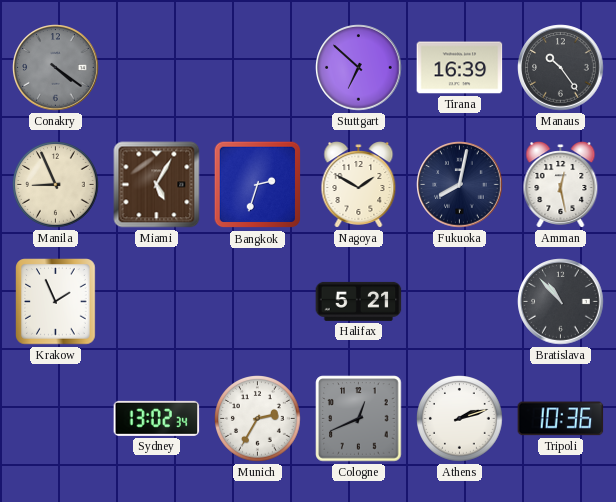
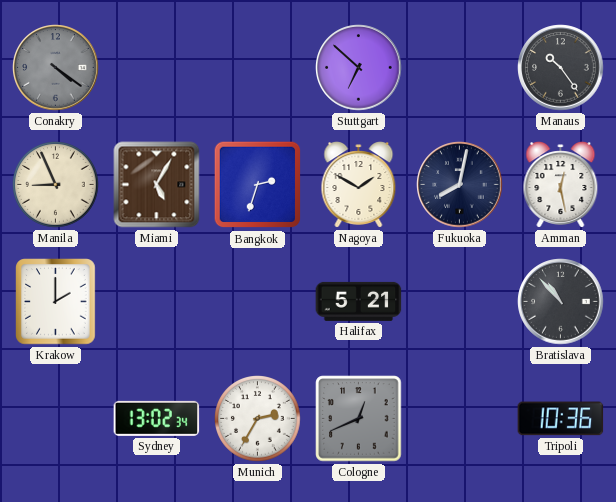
Tirana: 16:39 -> none
Krakow: 1:56 -> 2:00
Athens: 2:12 -> none
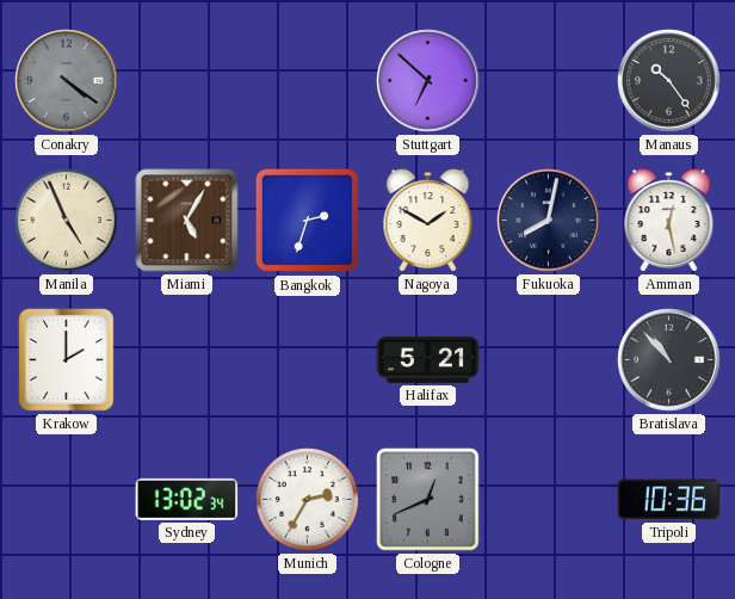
Manila: 8:56 -> 4:56
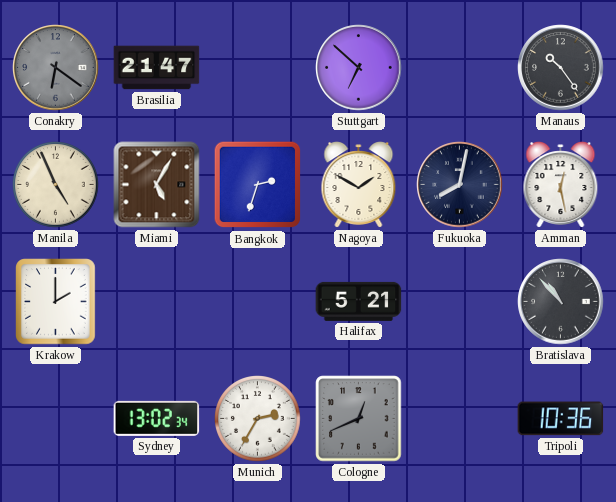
Conakry: 4:21 -> 6:21
Brasilia: none -> 21:47
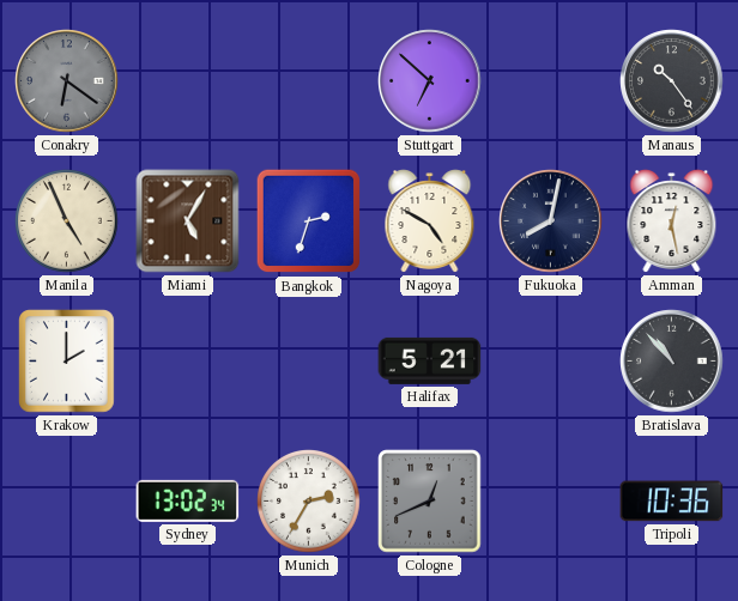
Brasilia: 21:47 -> none
Nagoya: 1:50 -> 4:50
